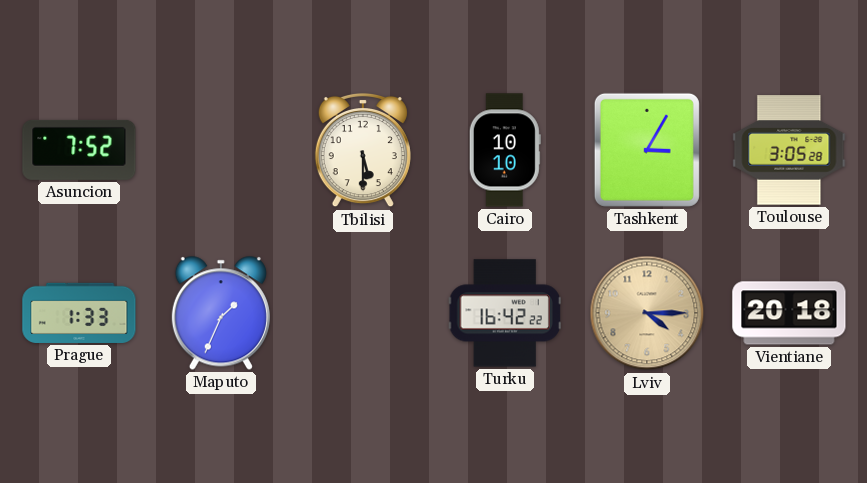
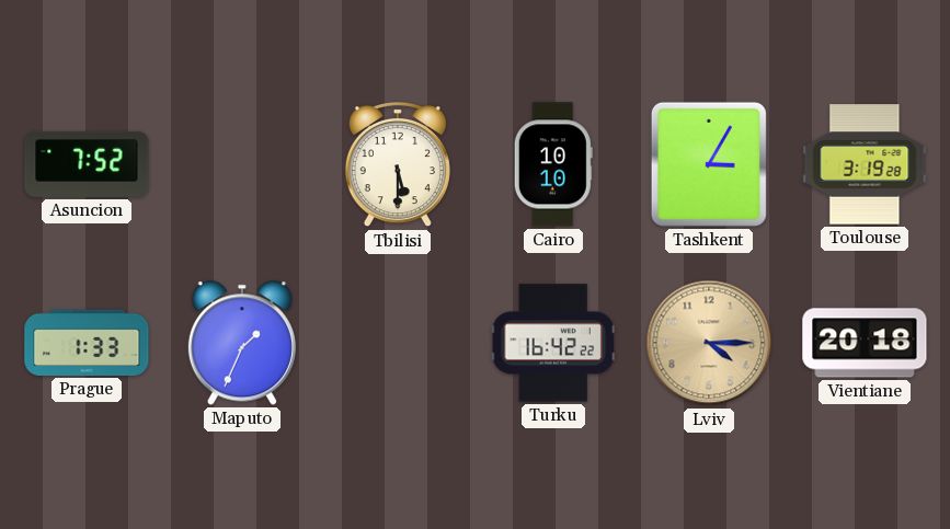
Toulouse: 3:05 -> 3:19
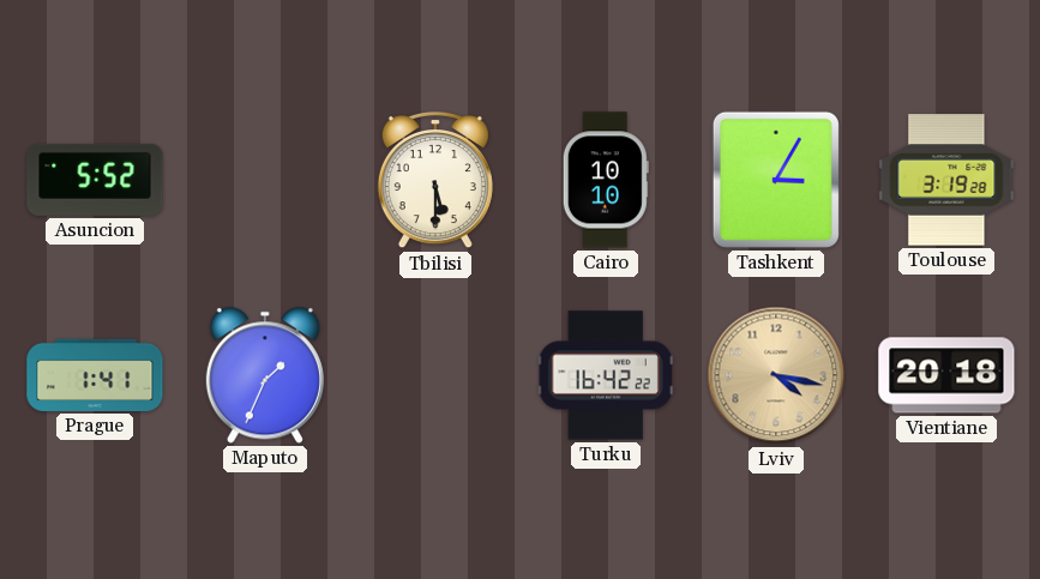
Asuncion: 7:52 -> 5:52
Prague: 1:33 -> 1:41
Lviv: 4:15 -> 4:17
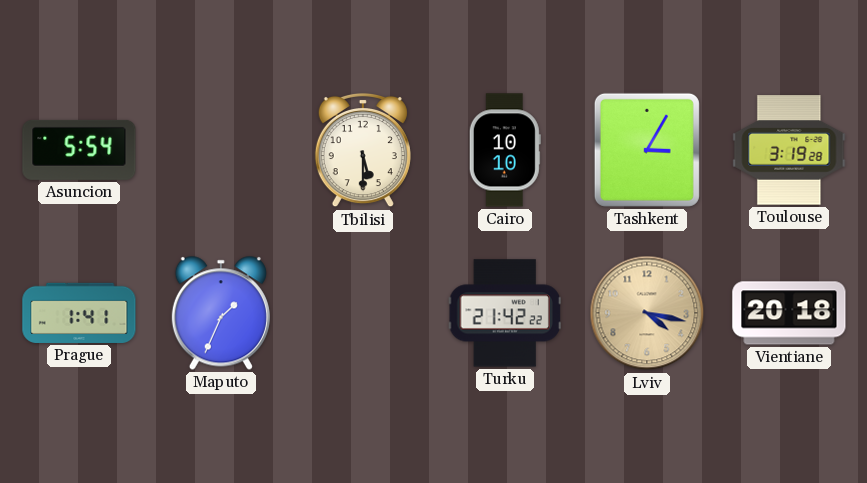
Asuncion: 5:52 -> 5:54
Turku: 16:42 -> 21:42
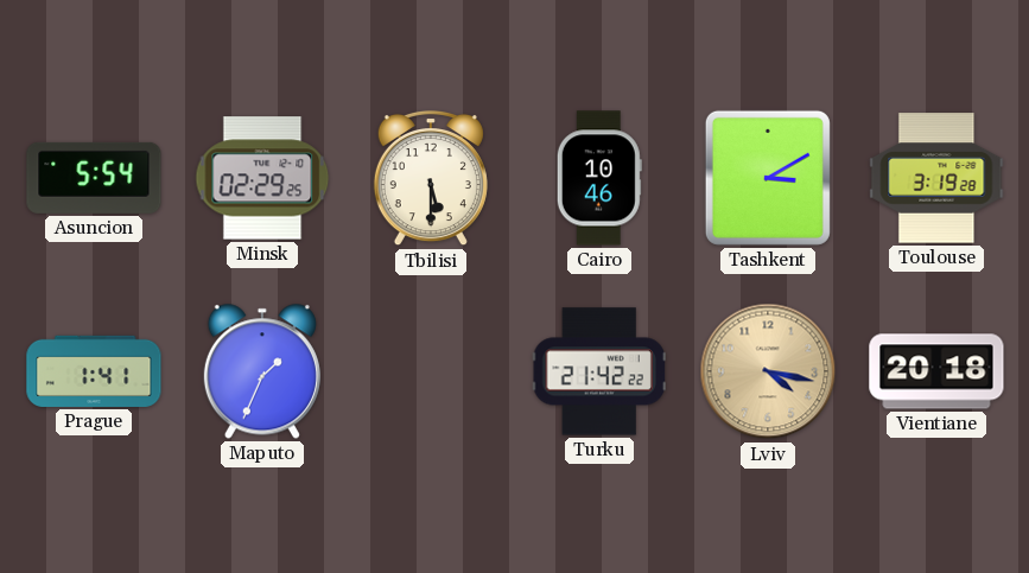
Minsk: none -> 02:29
Cairo: 10:10 -> 10:46
Tashkent: 3:05 -> 3:10
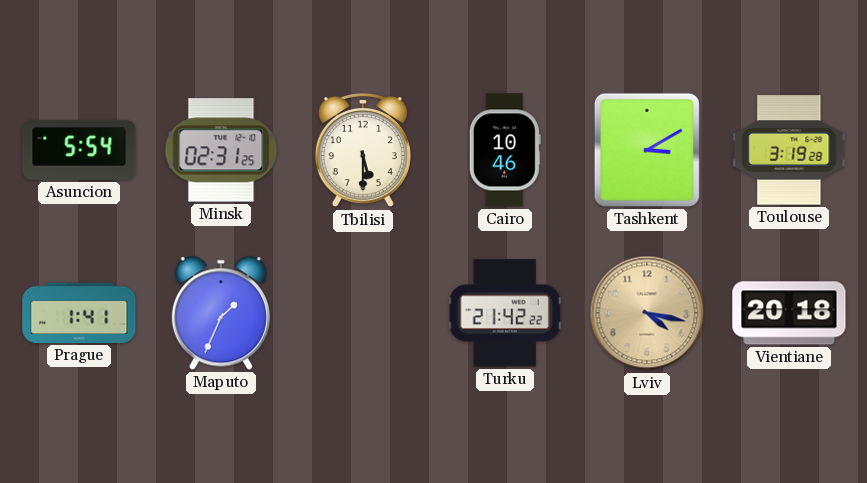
Minsk: 02:29 -> 02:31
